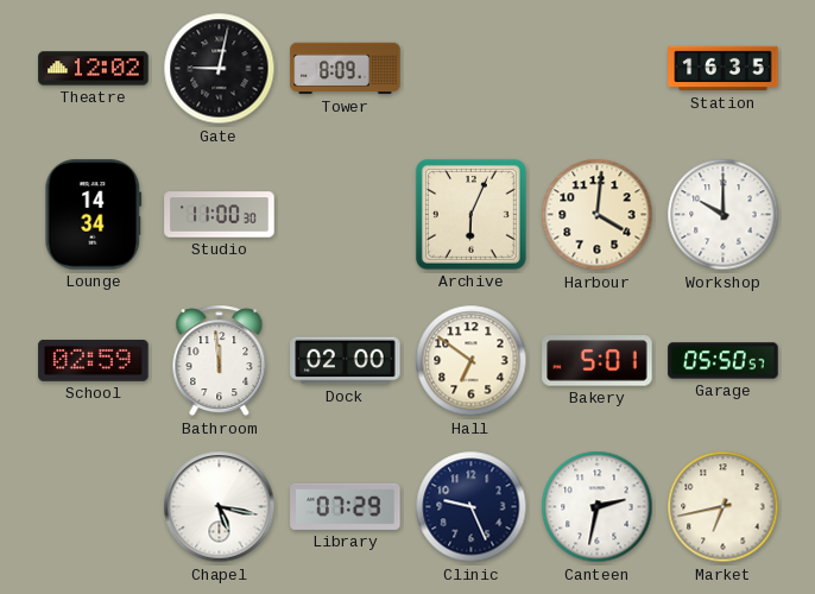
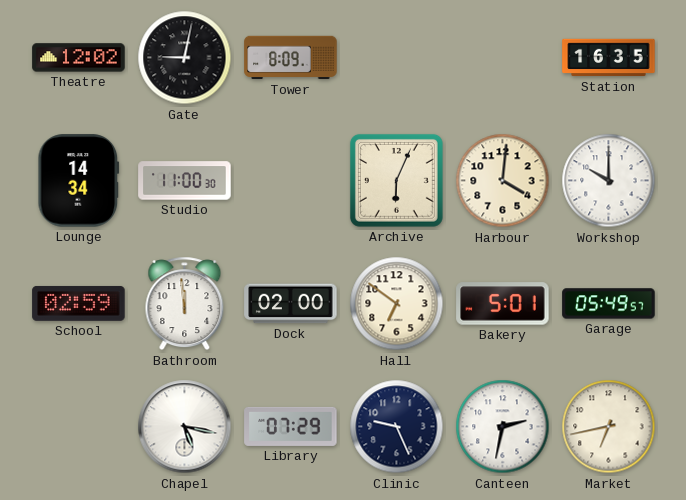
Garage: 05:50 -> 05:49
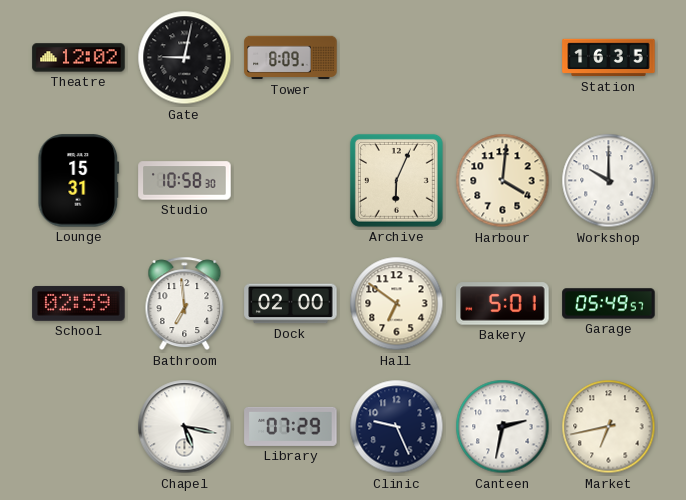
Lounge: 14:34 -> 15:31
Studio: 11:00 -> 10:58
Bathroom: 11:59 -> 6:59
